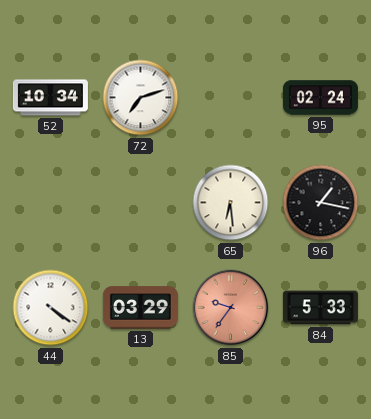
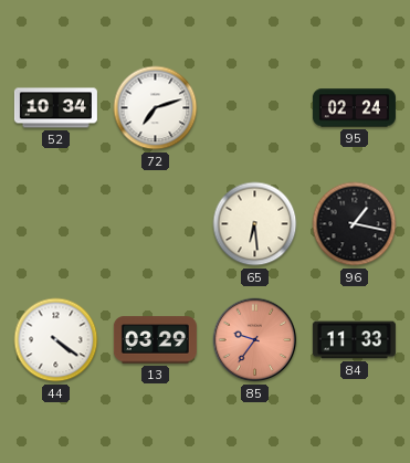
84: 5:33 -> 11:33
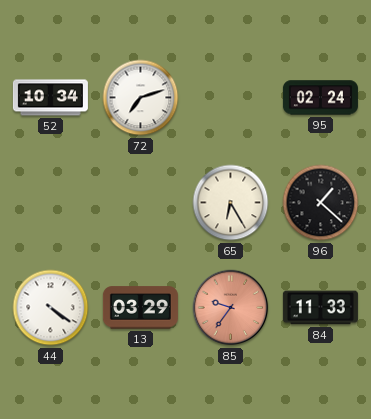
65: 6:29 -> 6:25
96: 1:17 -> 1:22
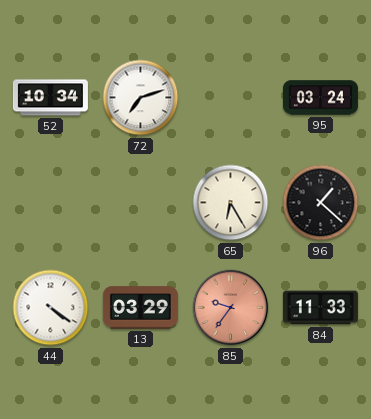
95: 02:24 -> 03:24
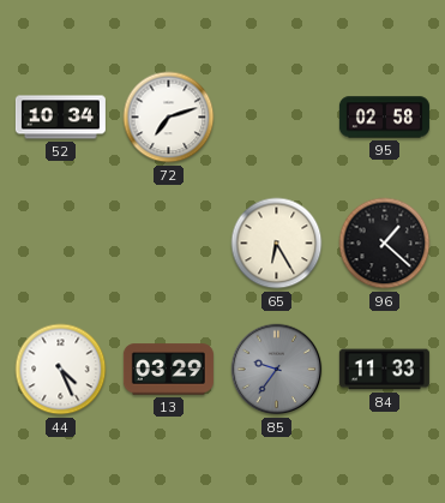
95: 03:24 -> 02:58
44: 4:21 -> 4:26
85 dial: salmon -> grey
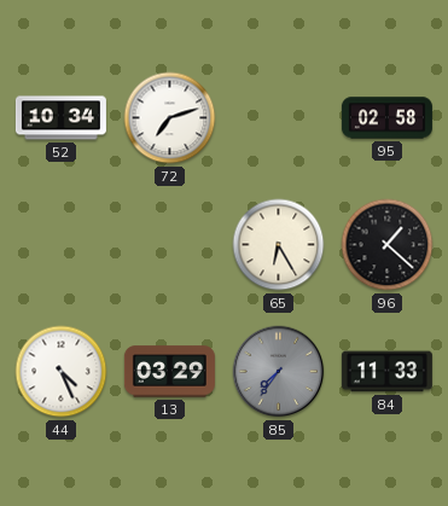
85: 9:36 -> 7:36
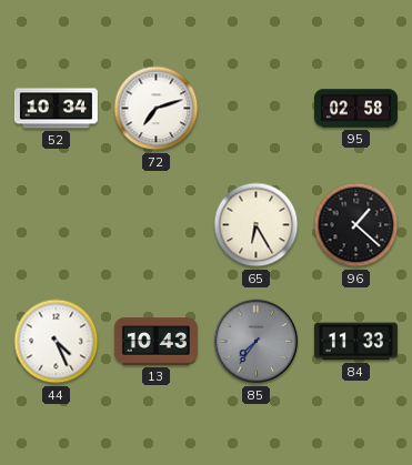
13: 03:29 -> 10:43
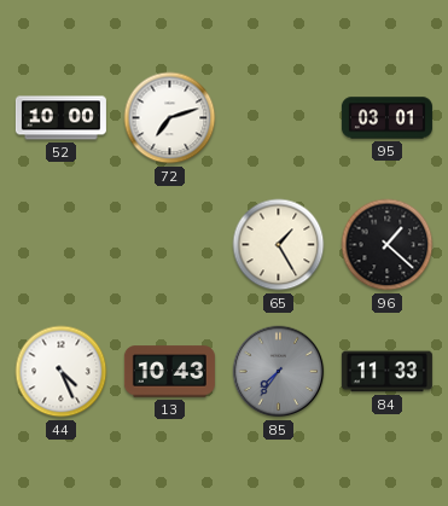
52: 10:34 -> 10:00
95: 02:58 -> 03:01
65: 6:25 -> 1:25
